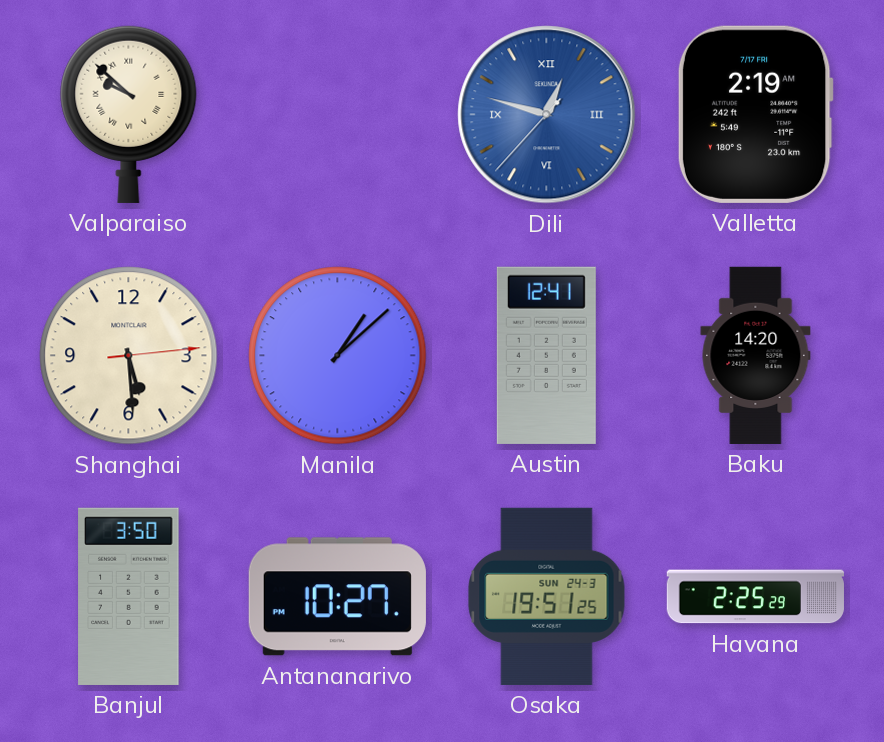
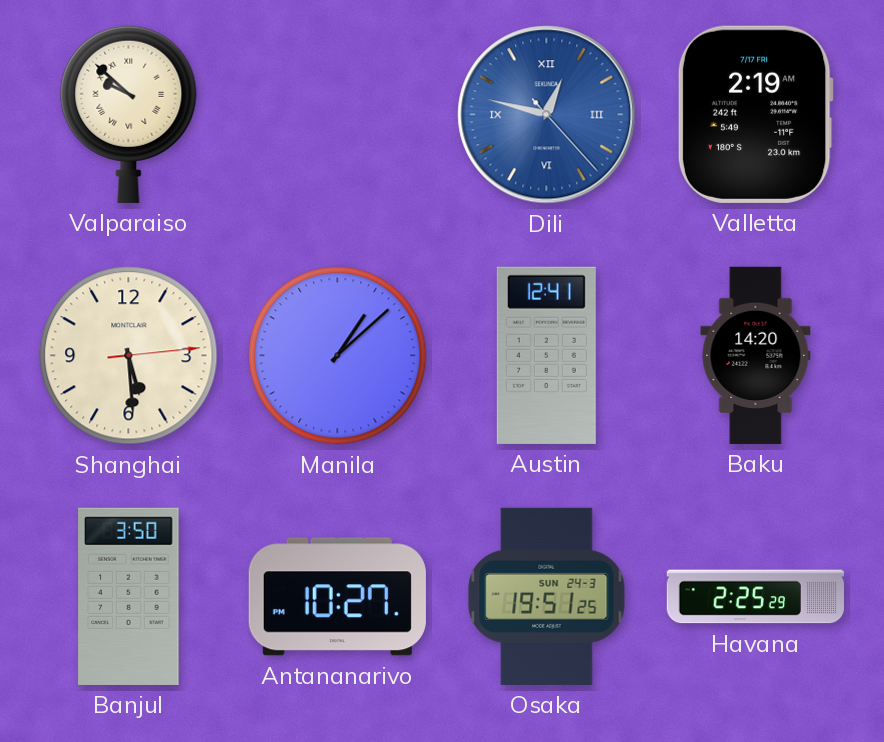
Dili: 12:47:37 -> 12:47:23
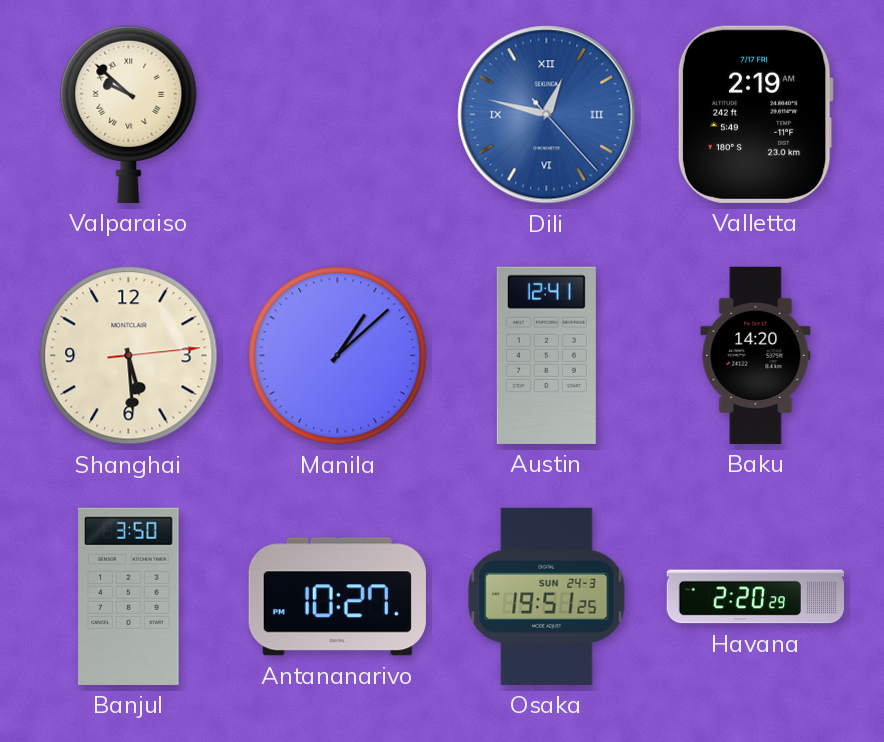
Havana: 2:25 -> 2:20
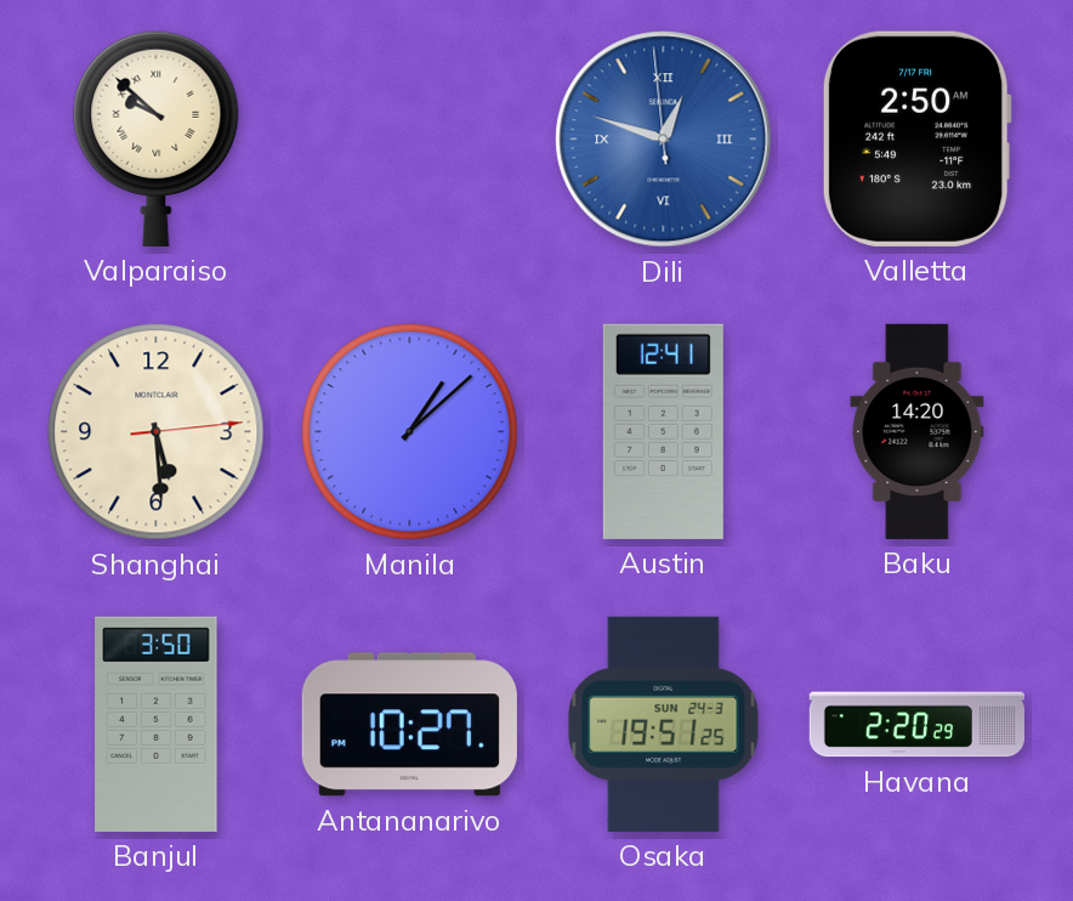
Dili: 12:47:23 -> 12:47:59
Valletta: 2:19 -> 2:50
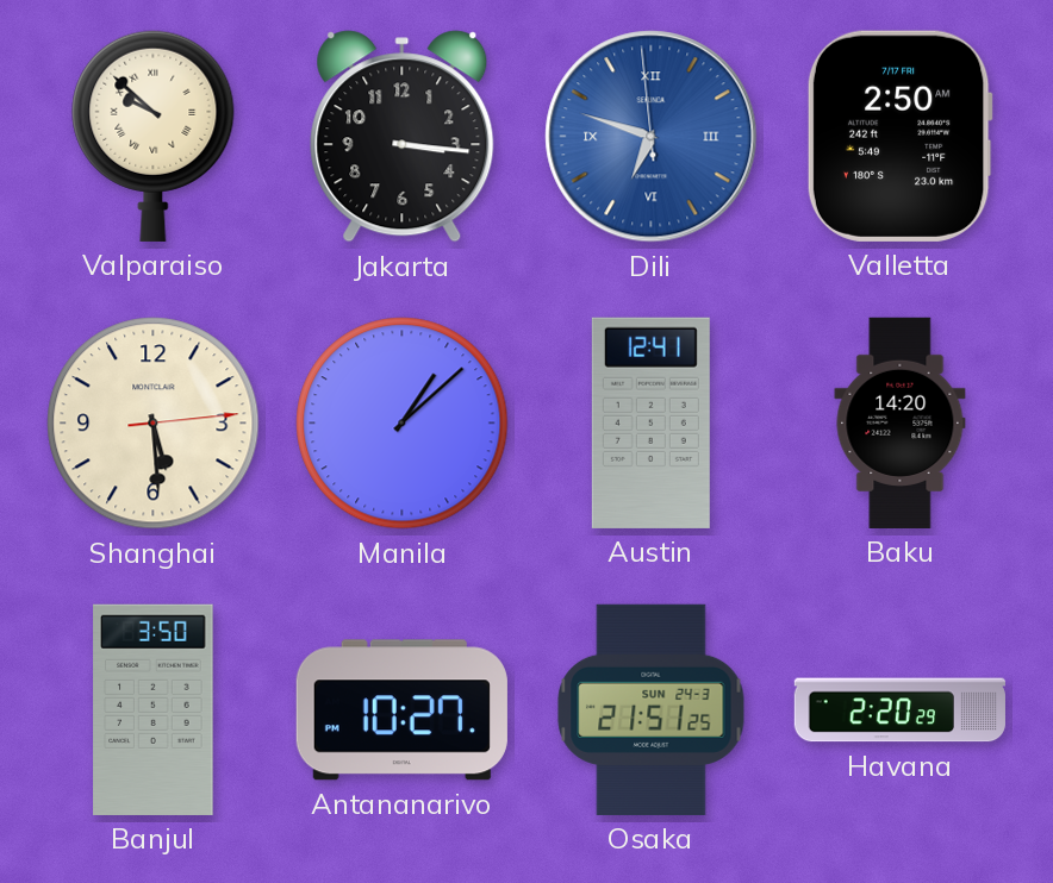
Jakarta: none -> 3:16
Dili: 12:47 -> 6:47
Osaka: 19:51 -> 21:51
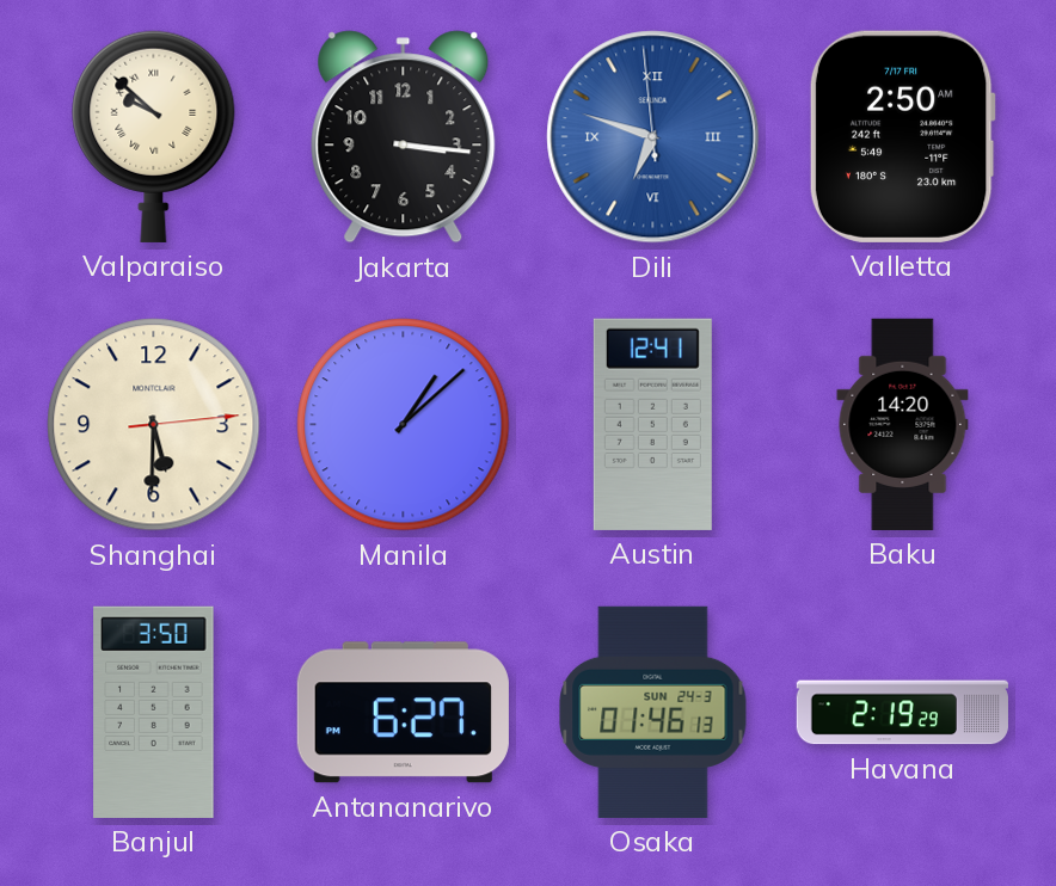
Shanghai: 5:29 -> 5:30
Antananarivo: 10:27 -> 6:27
Osaka: 21:51 -> 01:46
Havana: 2:20 -> 2:19
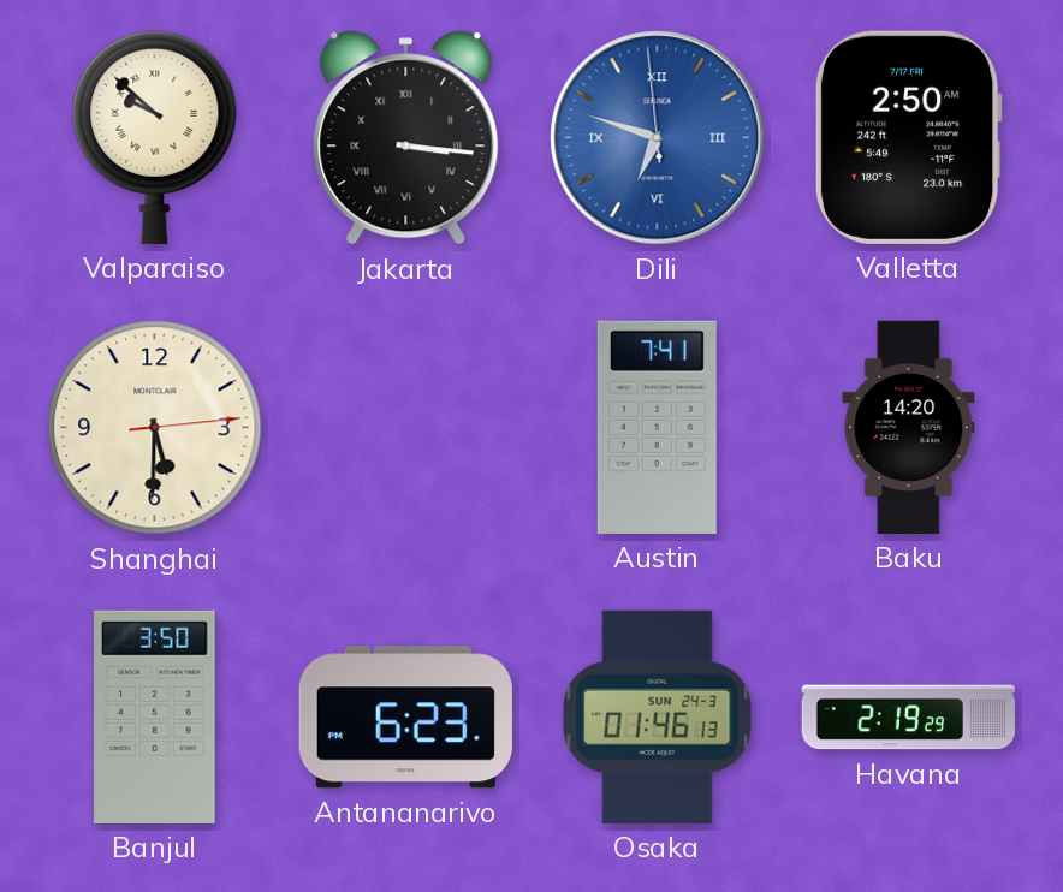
Jakarta numerals: Arabic -> Roman
Manila: 1:08 -> none
Austin: 12:41 -> 7:41
Antananarivo: 6:27 -> 6:23
